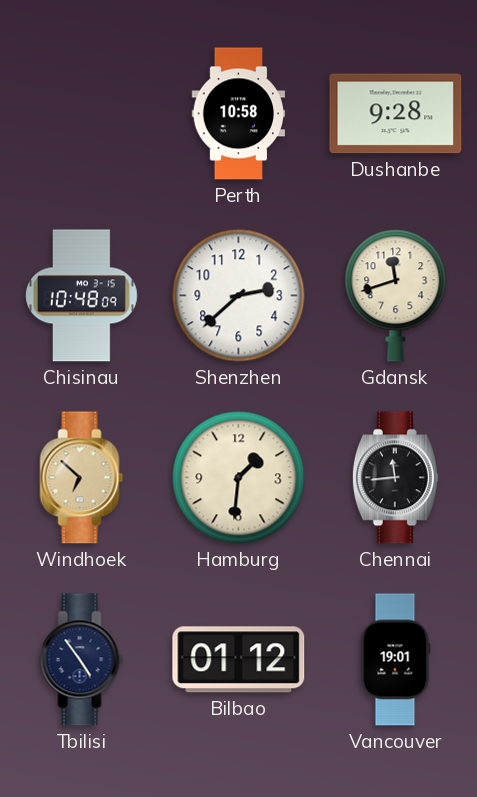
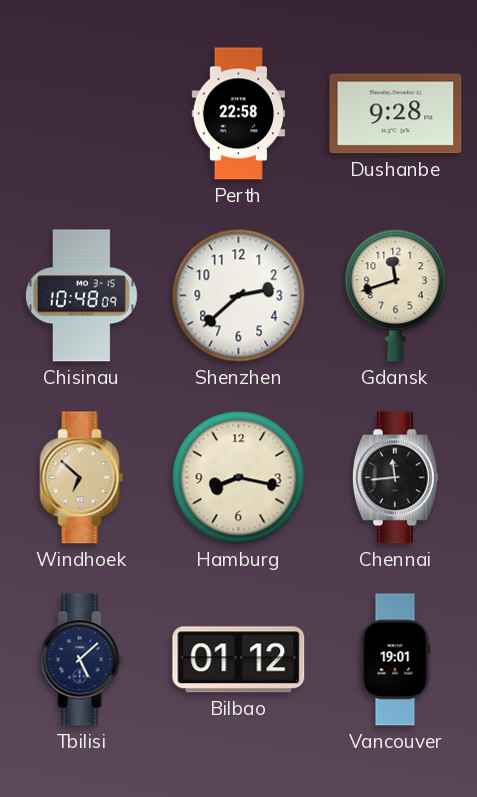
Perth: 10:58 -> 22:58
Hamburg: 1:31 -> 8:17
Tbilisi: 4:54 -> 5:08
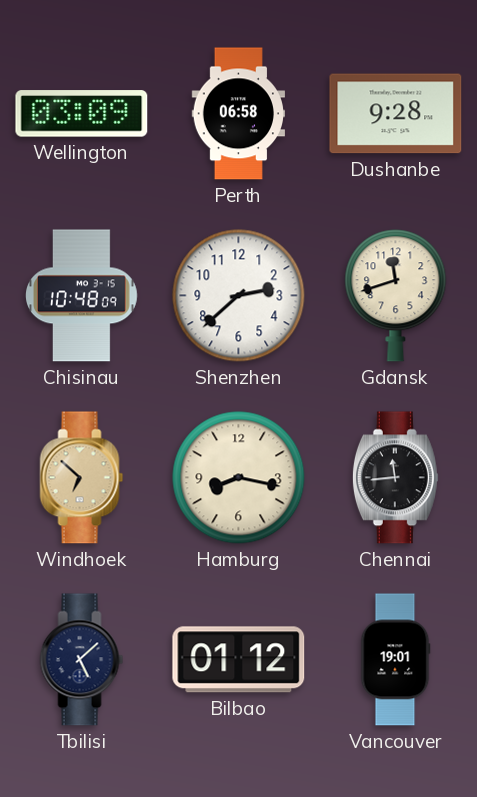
Wellington: none -> 03:09
Perth: 22:58 -> 06:58
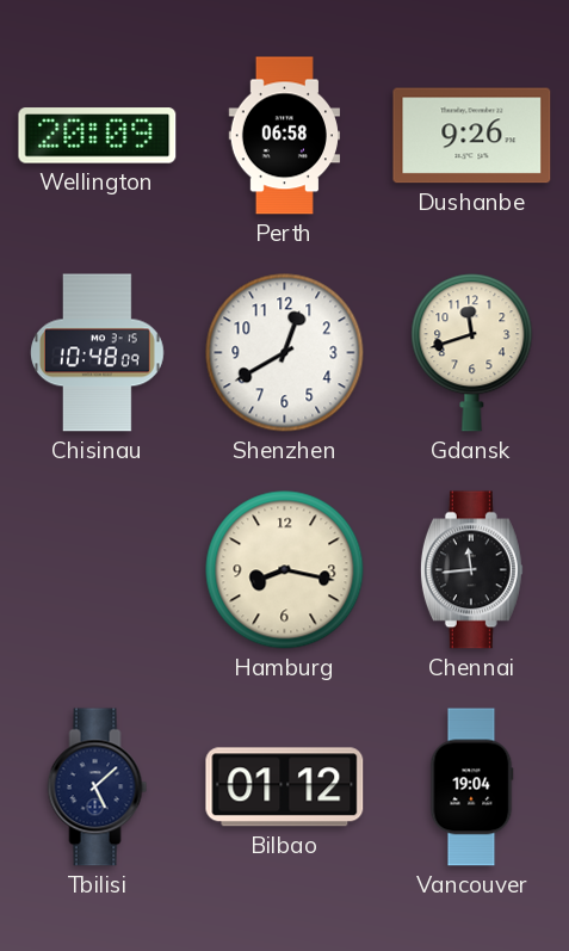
Wellington: 03:09 -> 20:09
Dushanbe: 9:28 -> 9:26
Shenzhen: 2:38 -> 12:40
Windhoek: 6:52 -> none
Vancouver: 19:01 -> 19:04
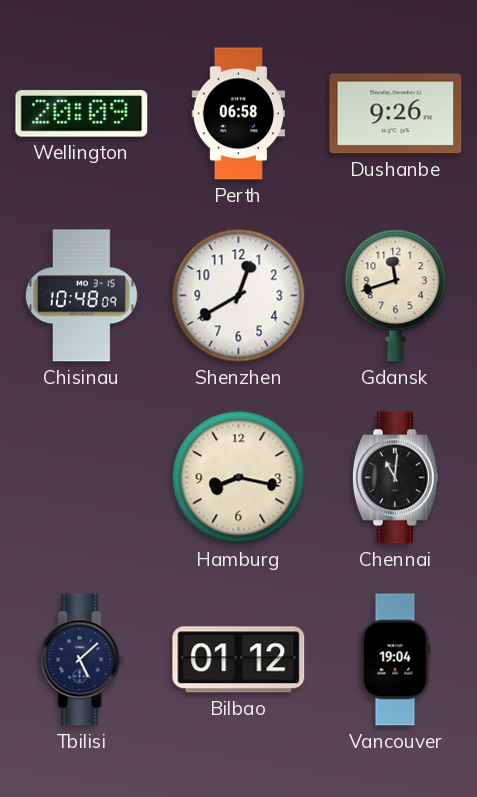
Chennai: 11:44 -> 11:01
